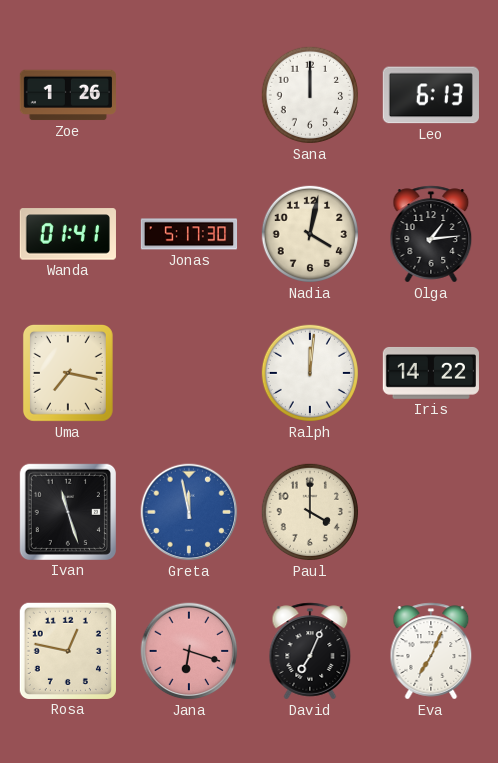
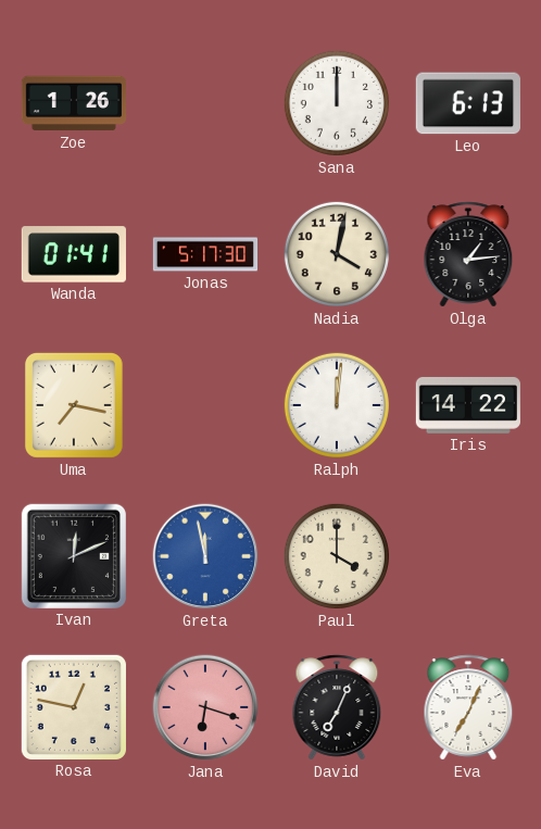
Ivan: 11:27 -> 12:11
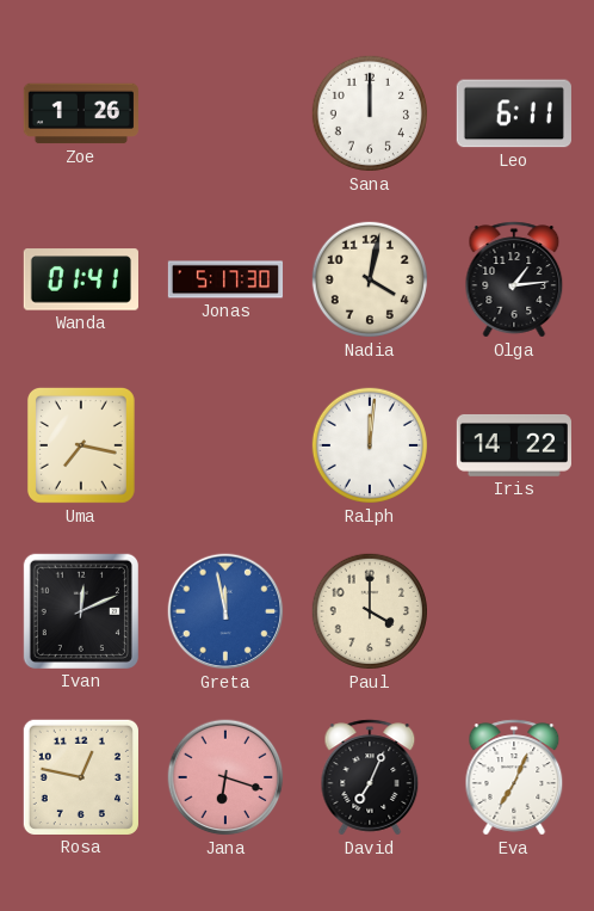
Leo: 6:13 -> 6:11
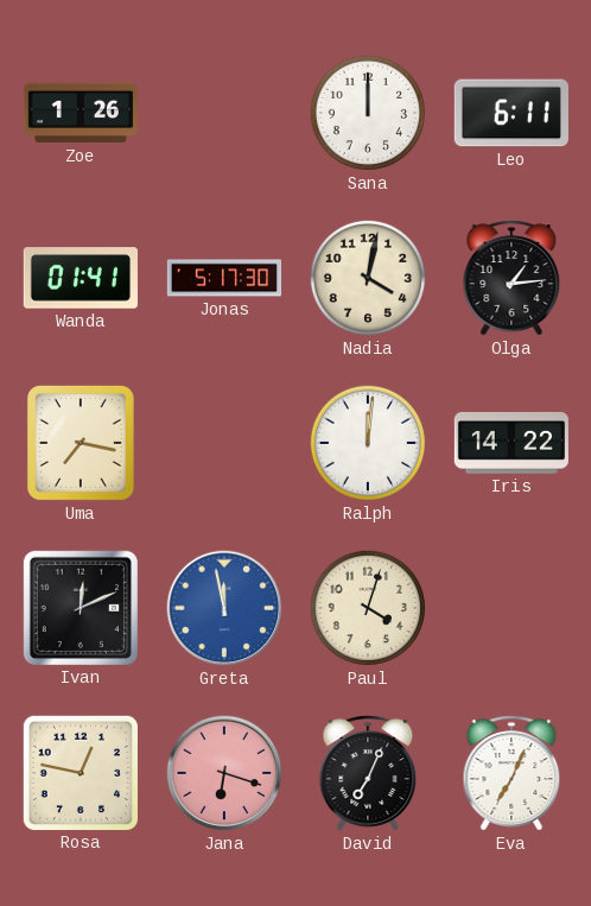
Paul: 4:00 -> 4:03
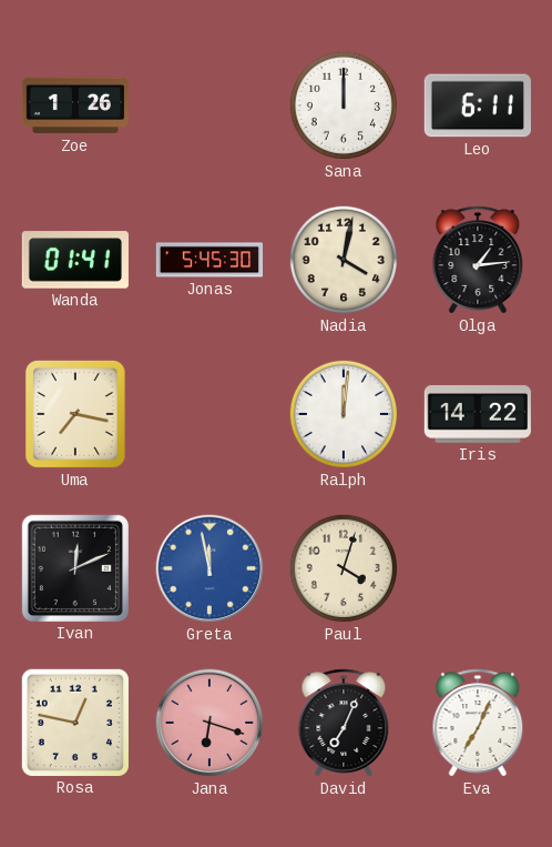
Jonas: 5:17 -> 5:45
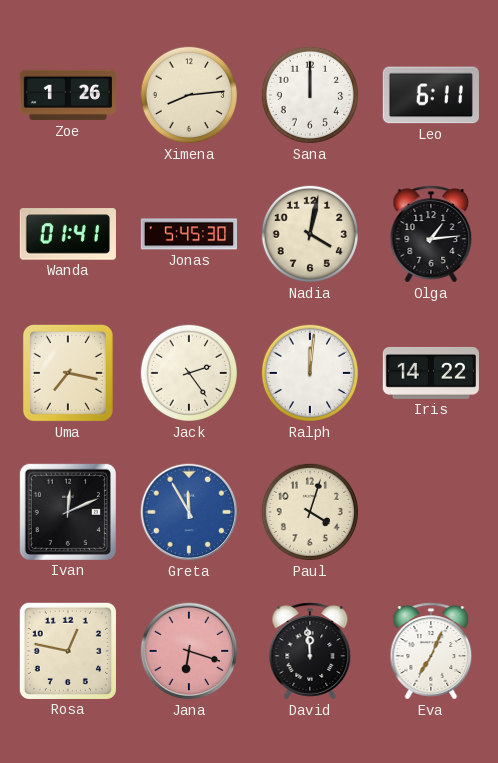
Ximena: none -> 8:14
Jack: none -> 2:24
Greta: 11:58 -> 11:55
David: 7:04 -> 11:59
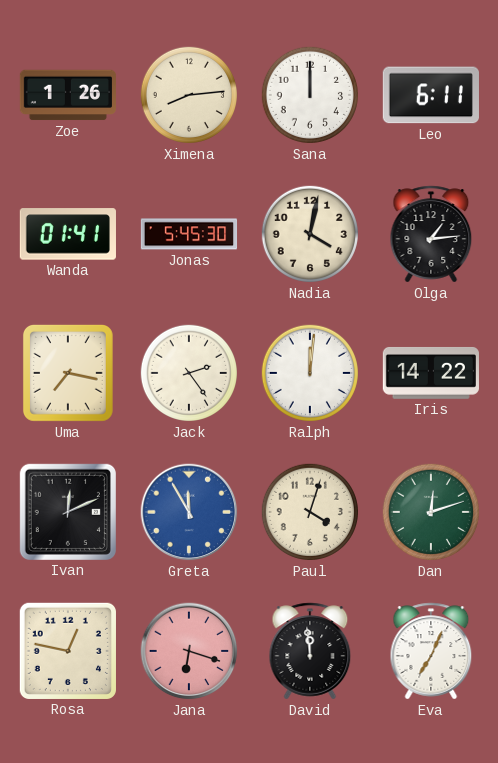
Dan: none -> 12:12
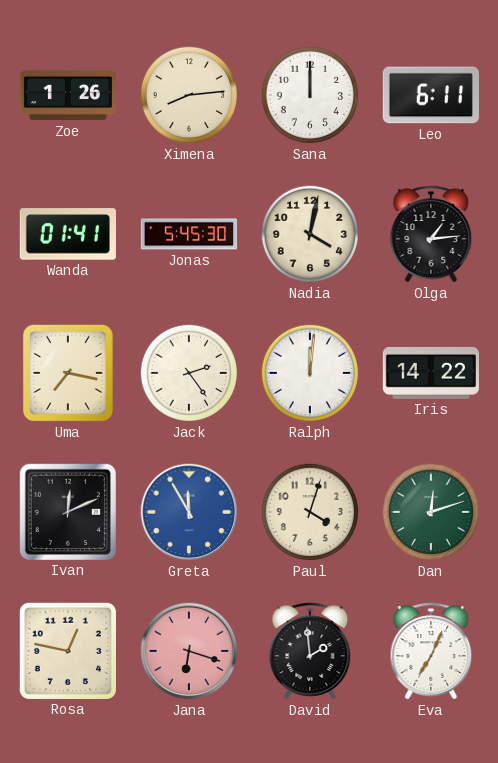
David: 11:59 -> 1:59
